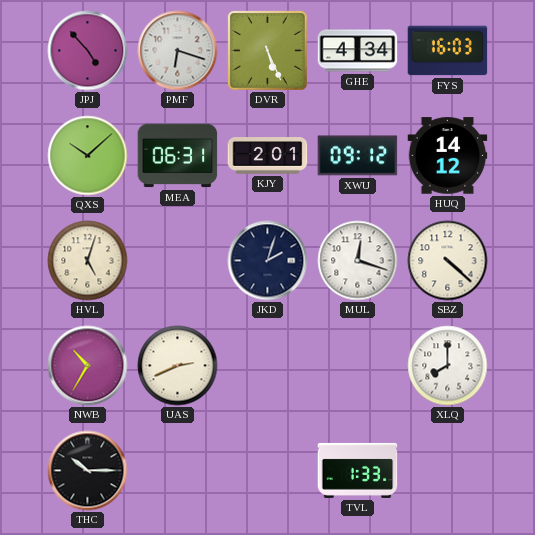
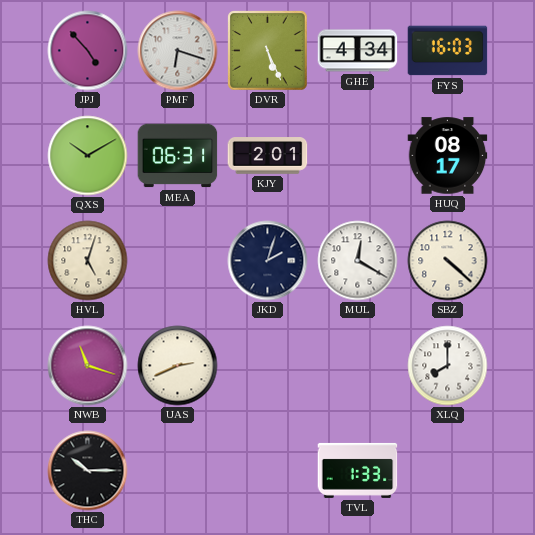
QXS: 10:08 -> 10:10
XWU: 09:12 -> none
HUQ: 14:12 -> 08:17
MUL: 12:18 -> 12:20
NWB: 10:35 -> 11:18
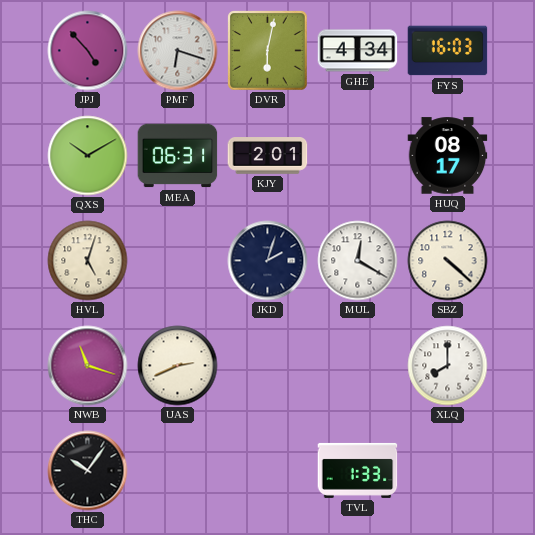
DVR: 5:26 -> 6:02
THC: 10:15 -> 10:06
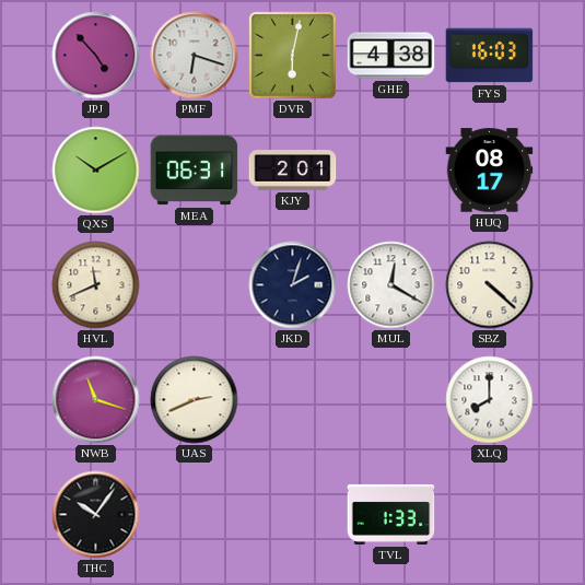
GHE: 4:34 -> 4:38
HVL: 5:03 -> 11:41
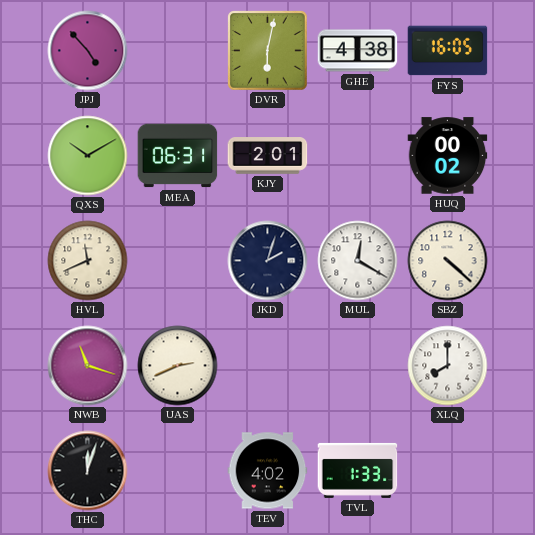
PMF: 6:18 -> none
FYS: 16:03 -> 16:05
HUQ: 08:17 -> 00:02
THC: 10:06 -> 12:03
TEV: none -> 4:02
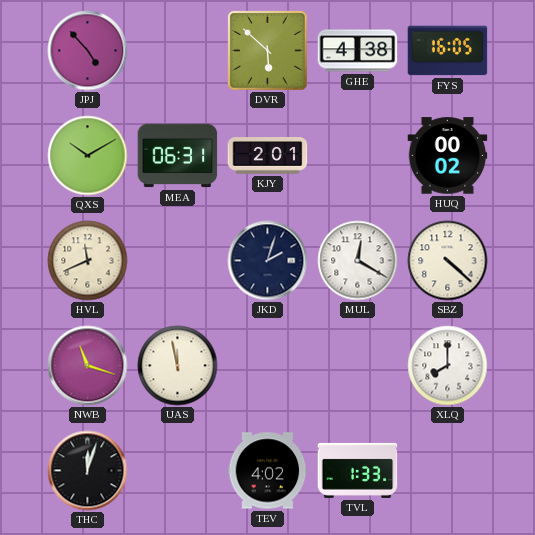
DVR: 6:02 -> 5:52
UAS: 2:41 -> 11:58
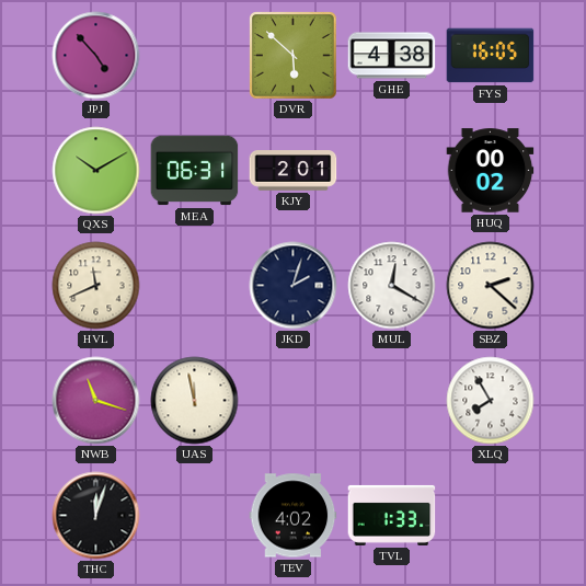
SBZ: 4:22 -> 2:22
XLQ: 8:00 -> 7:55
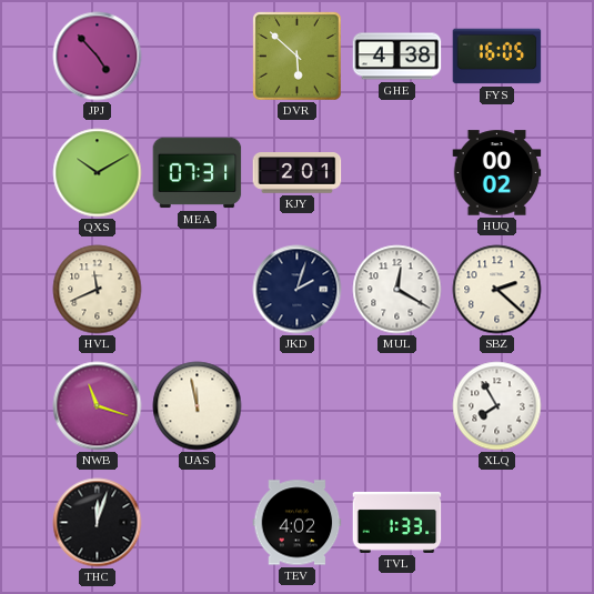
MEA: 06:31 -> 07:31
